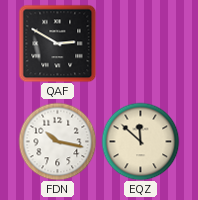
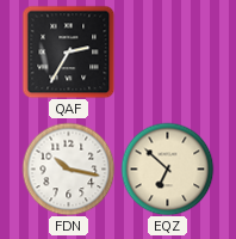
QAF: 2:50 -> 2:35
EQZ: 11:52 -> 6:52
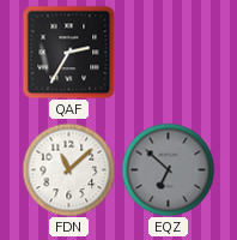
FDN: 10:17 -> 11:08
EQZ dial: cream -> grey
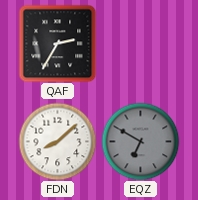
FDN: 11:08 -> 8:08
EQZ: 6:52 -> 6:50
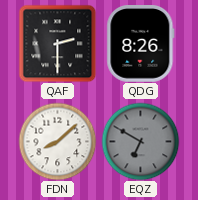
QAF: 2:35 -> 2:30
QDG: none -> 8:26
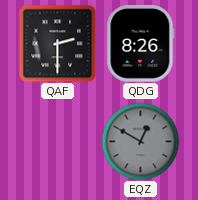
FDN: 8:08 -> none
EQZ: 6:50 -> 12:50
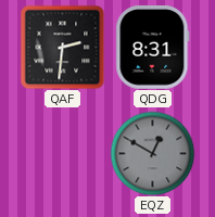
QAF: 2:30 -> 2:31
QDG: 8:26 -> 8:31
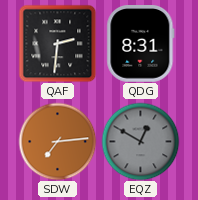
SDW: none -> 7:14
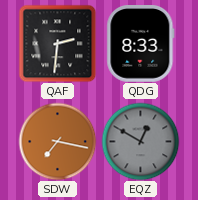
QDG: 8:31 -> 8:33
SDW: 7:14 -> 7:17
